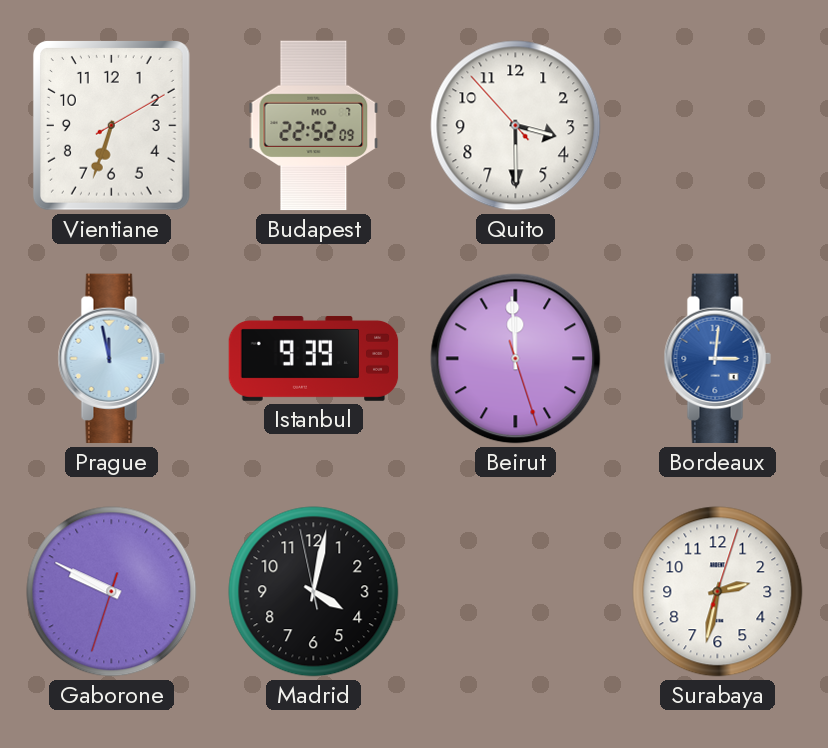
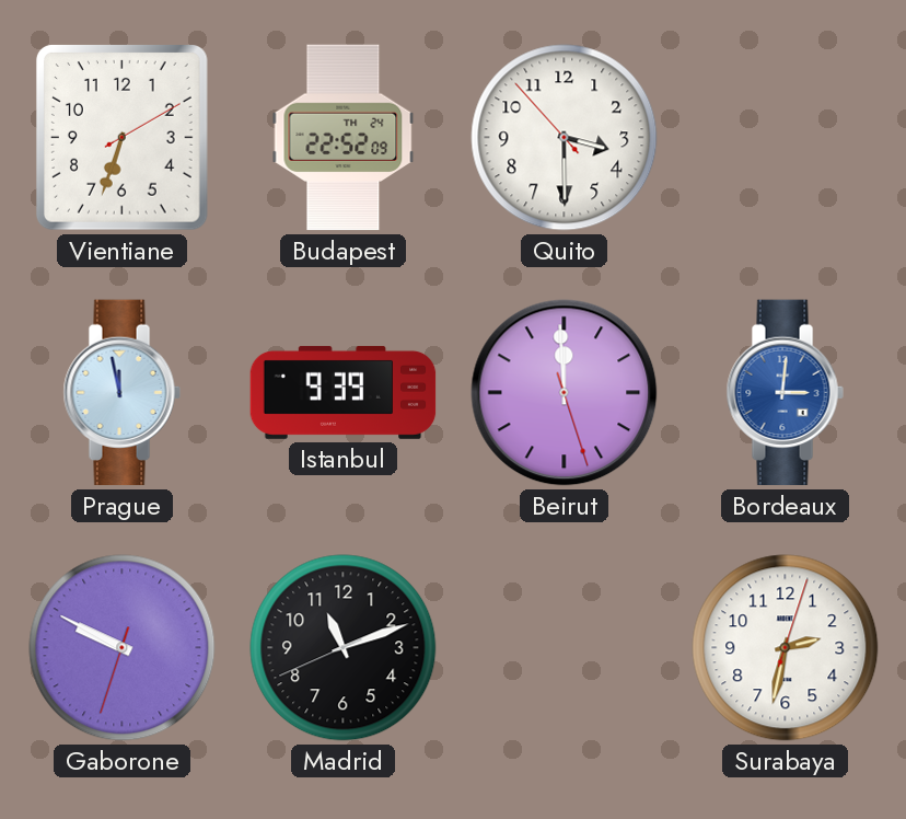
Budapest date: MO 7 -> TH 24
Madrid: 4:01 -> 11:11
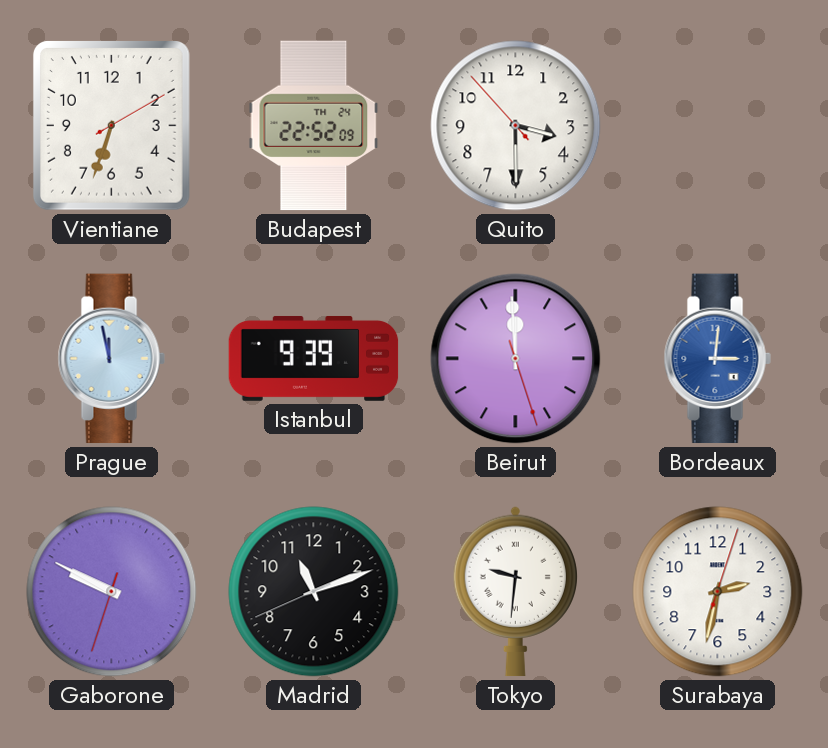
Tokyo: none -> 9:31
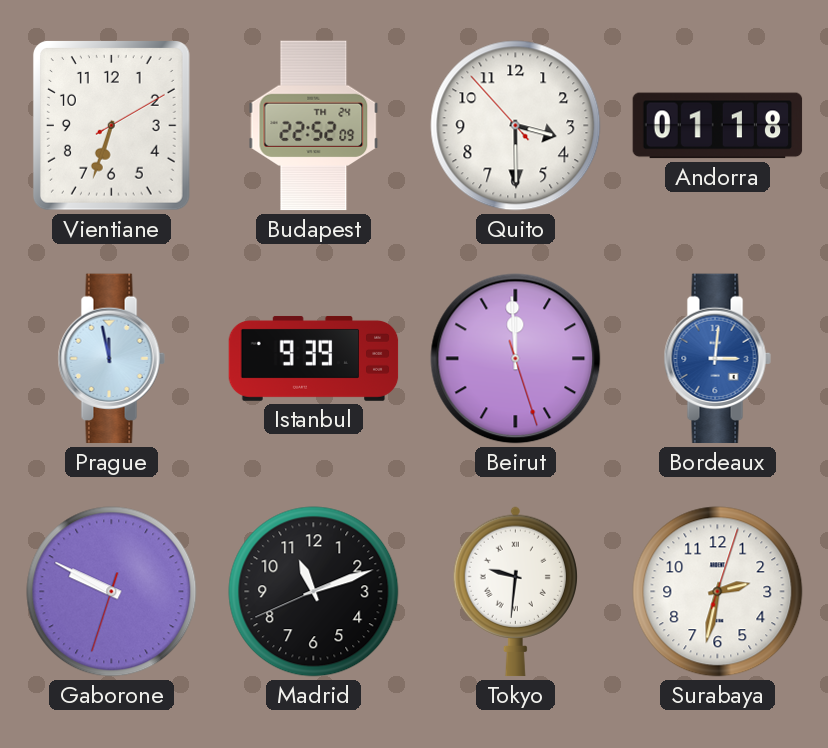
Andorra: none -> 01:18
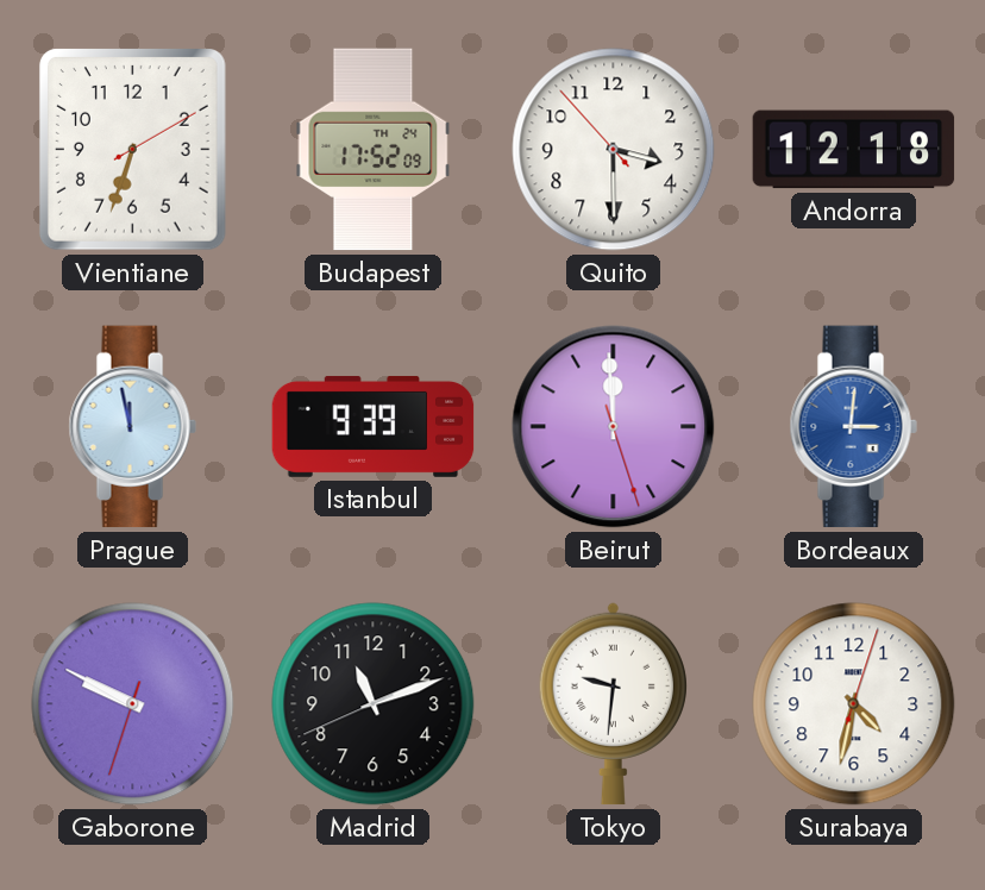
Budapest: 22:52 -> 17:52
Andorra: 01:18 -> 12:18
Surabaya: 2:32 -> 4:32
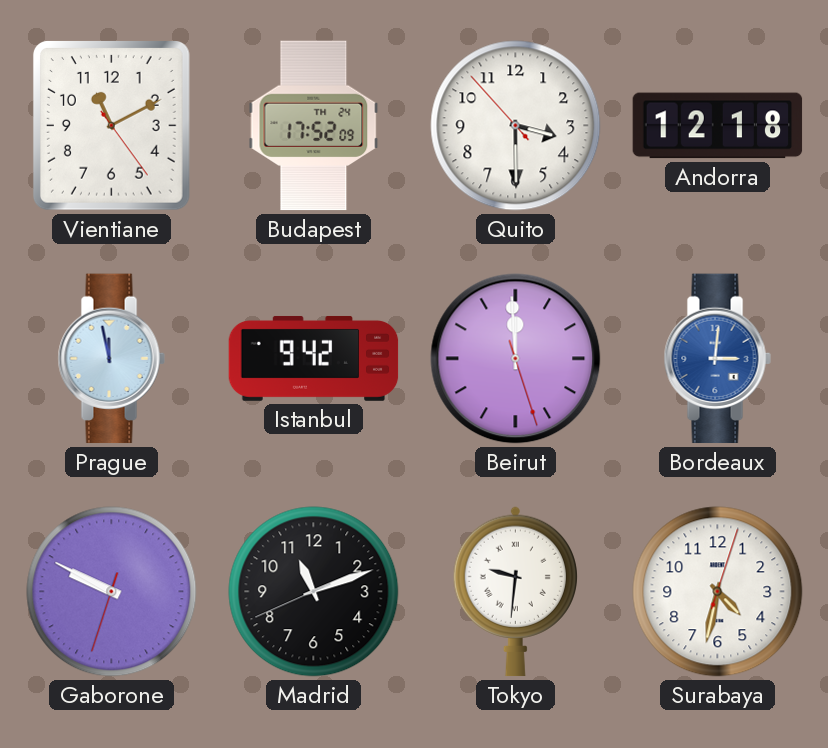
Vientiane: 6:33 -> 11:10
Istanbul: 9:39 -> 9:42
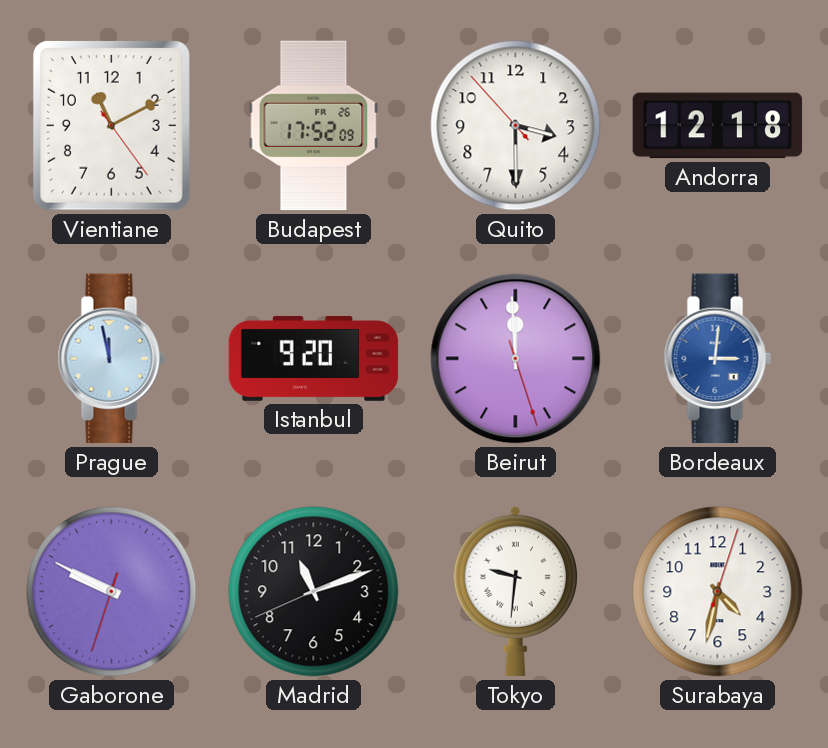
Budapest date: TH 24 -> FR 26
Istanbul: 9:42 -> 9:20
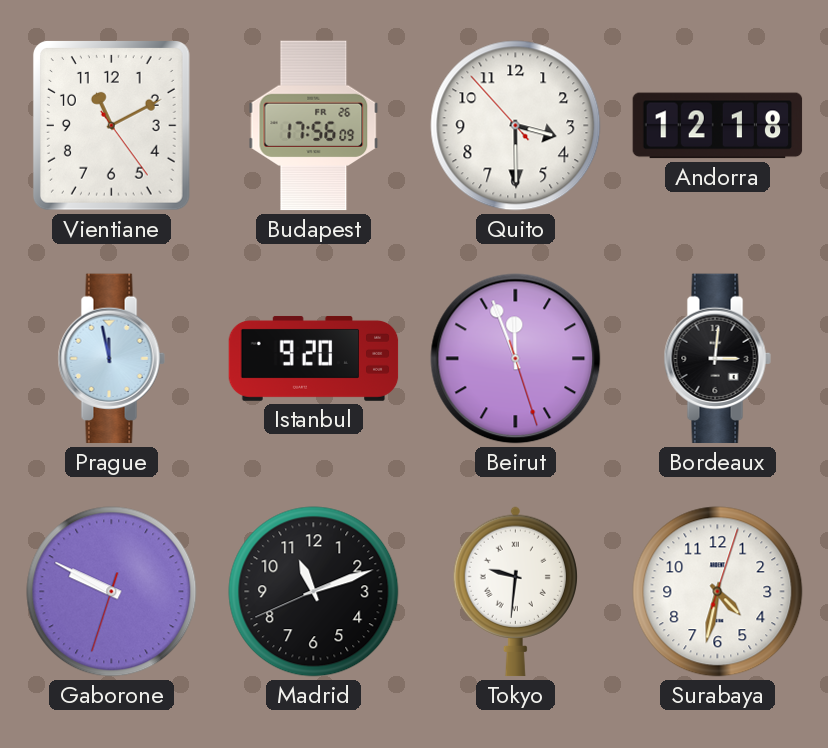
Budapest: 17:52 -> 17:56
Beirut: 11:59 -> 11:56
Bordeaux dial: blue -> black
